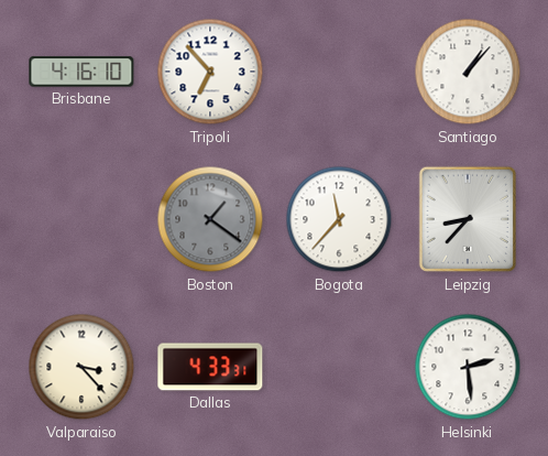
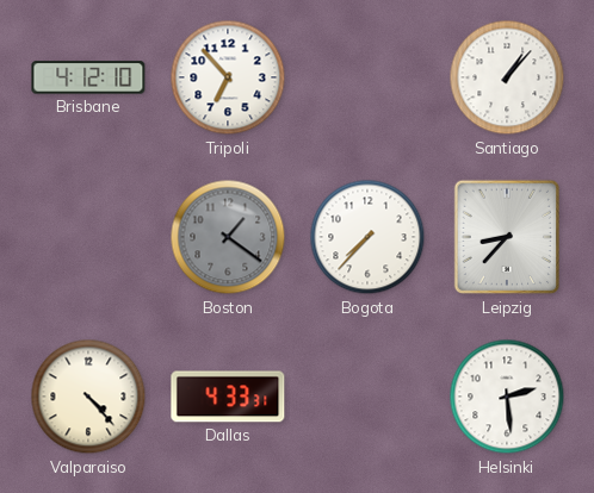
Brisbane: 4:16 -> 4:12
Bogota: 11:37 -> 7:37
Valparaiso: 3:23 -> 4:23
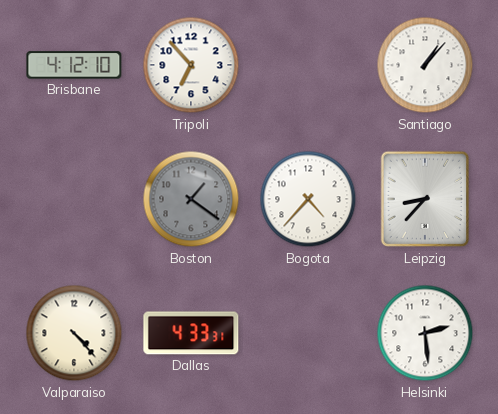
Bogota: 7:37 -> 4:37
